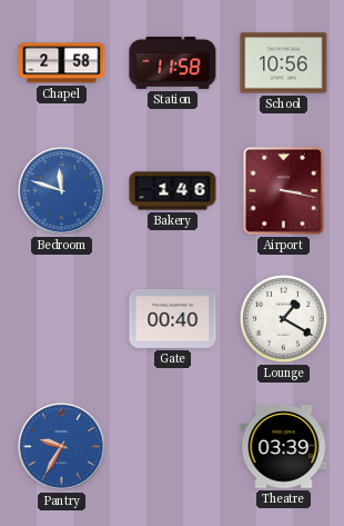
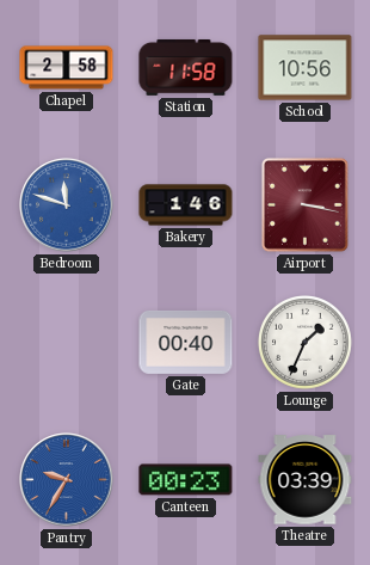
Lounge: 1:20 -> 1:34
Canteen: none -> 00:23
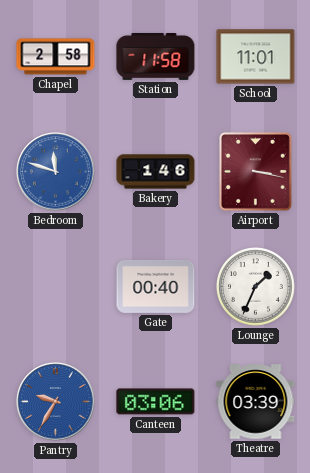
School: 10:56 -> 11:01
Canteen: 00:23 -> 03:06
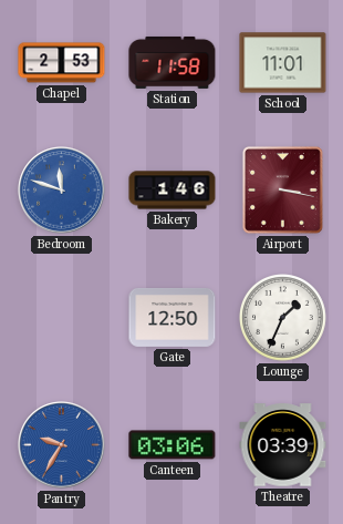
Chapel: 2:58 -> 2:53
Gate: 00:40 -> 12:50
